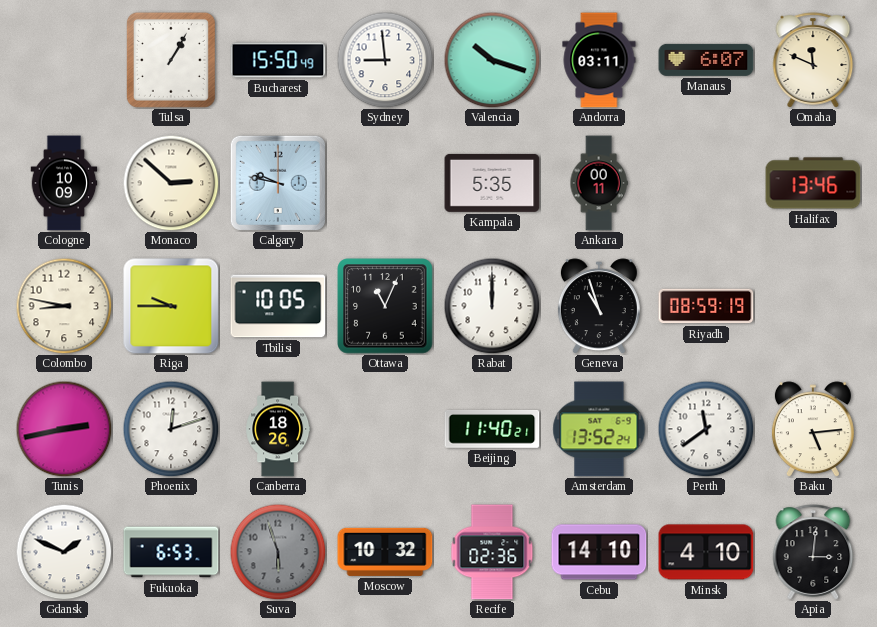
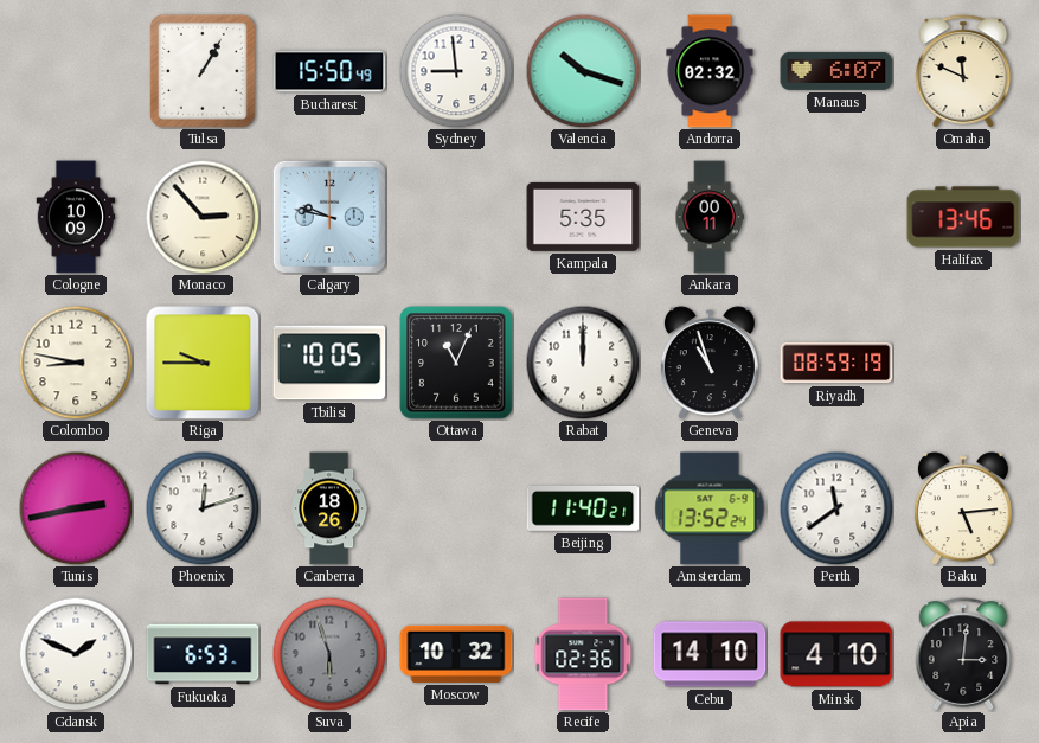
Andorra: 03:11 -> 02:32
Monaco: 2:52 -> 2:53
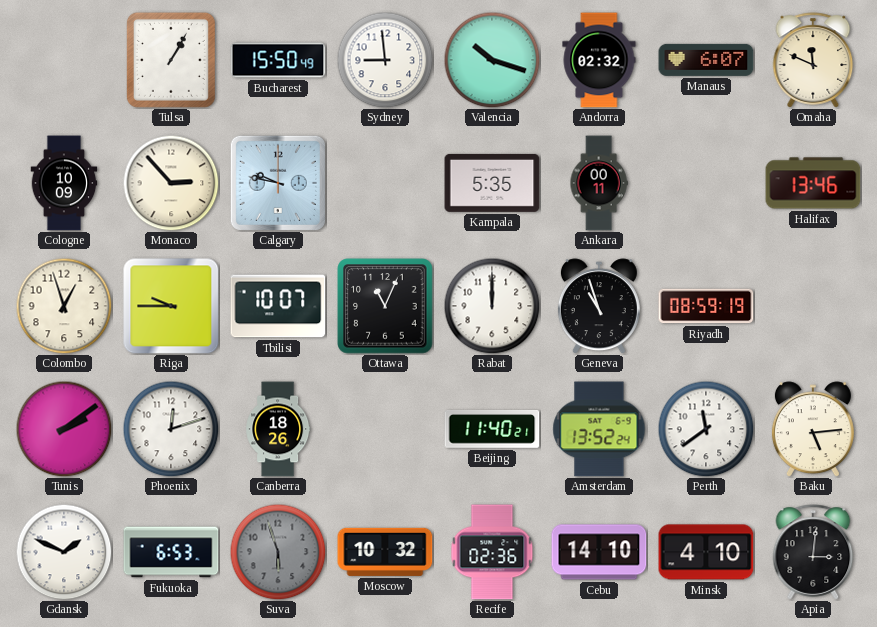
Colombo: 8:47 -> 12:57
Tbilisi: 10:05 -> 10:07
Tunis: 2:43 -> 2:09
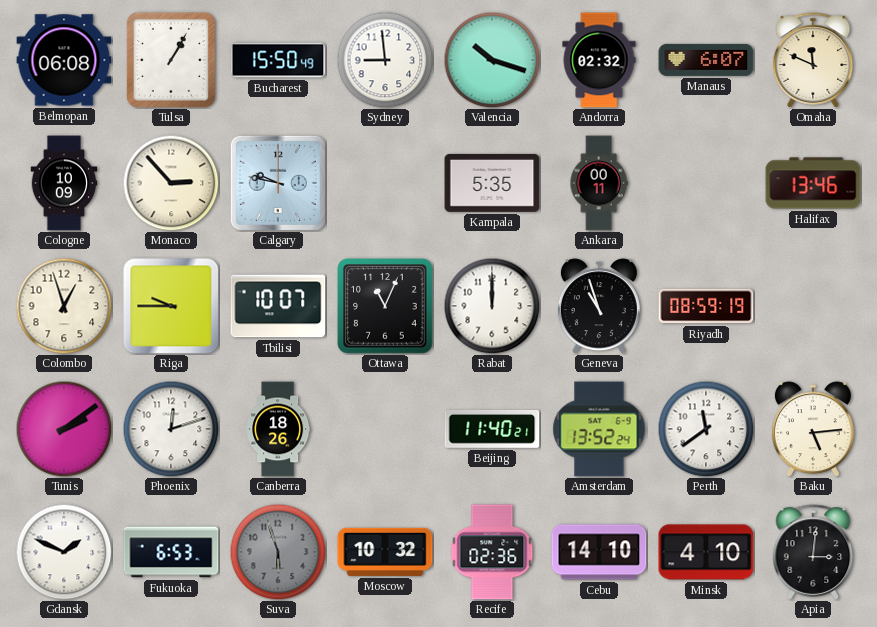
Belmopan: none -> 06:08
